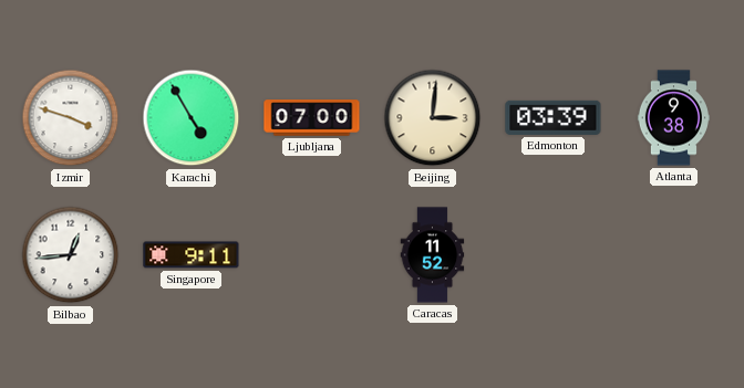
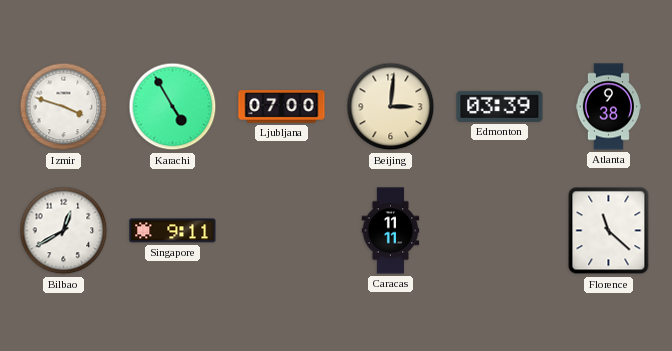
Bilbao: 12:44 -> 12:40
Caracas: 11:52 -> 11:11
Florence: none -> 11:22
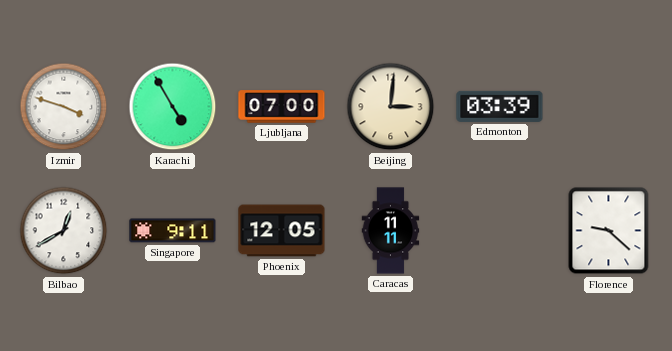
Atlanta: 9:38 -> none
Phoenix: none -> 12:05
Florence: 11:22 -> 9:22
